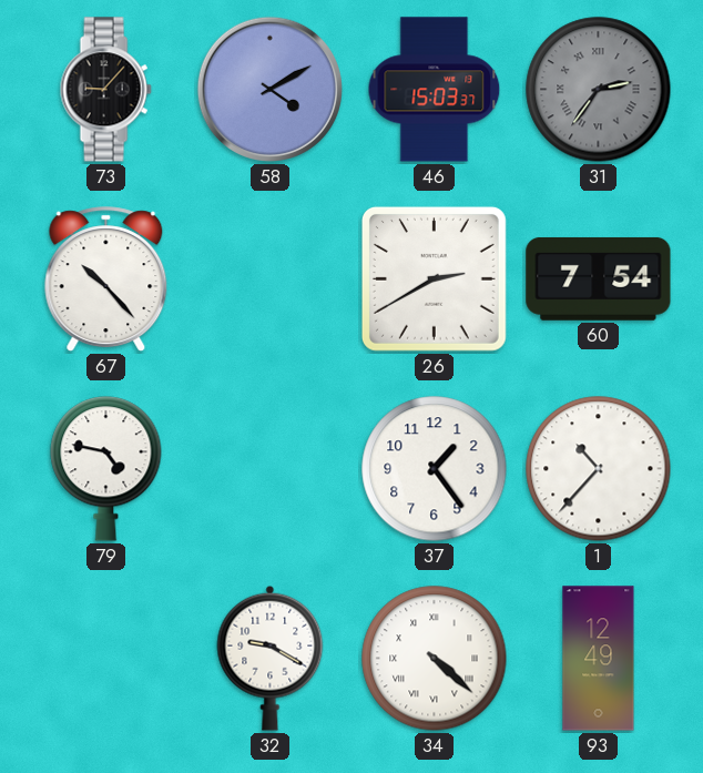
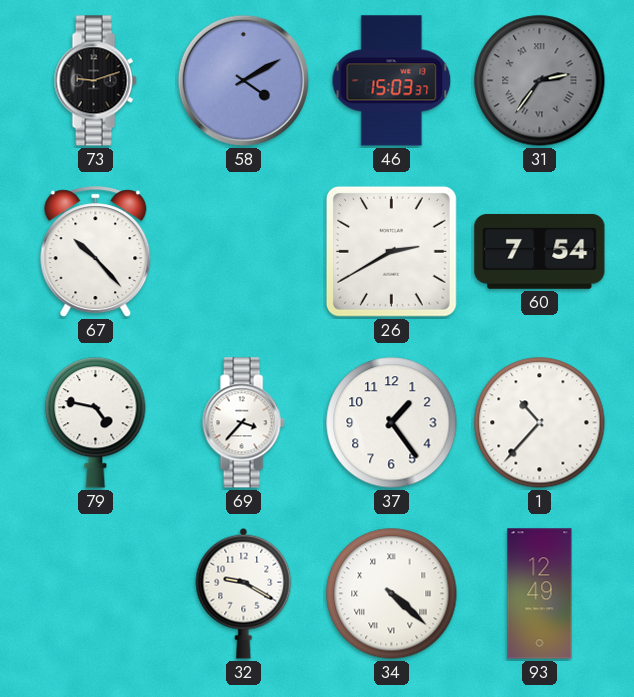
73: 9:07 -> 9:12
69: none -> 3:37
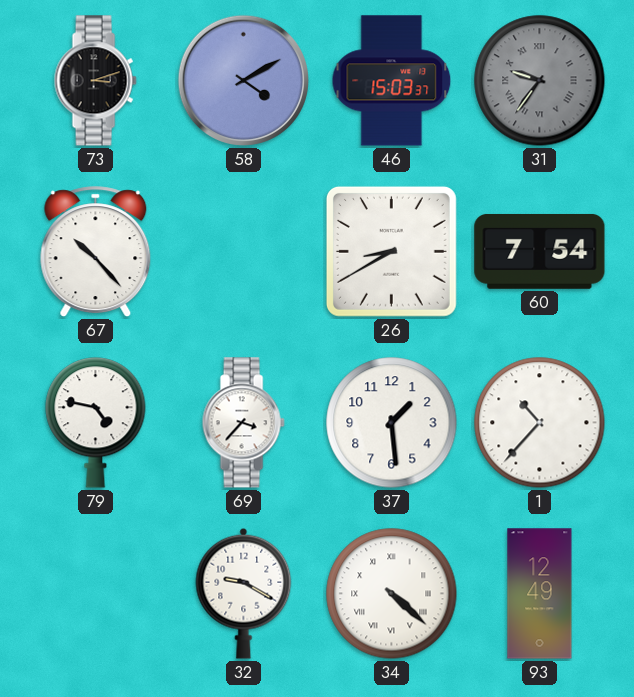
73: 9:12 -> 3:12
31: 2:36 -> 9:36
26: 2:40 -> 8:40
37: 1:24 -> 1:29
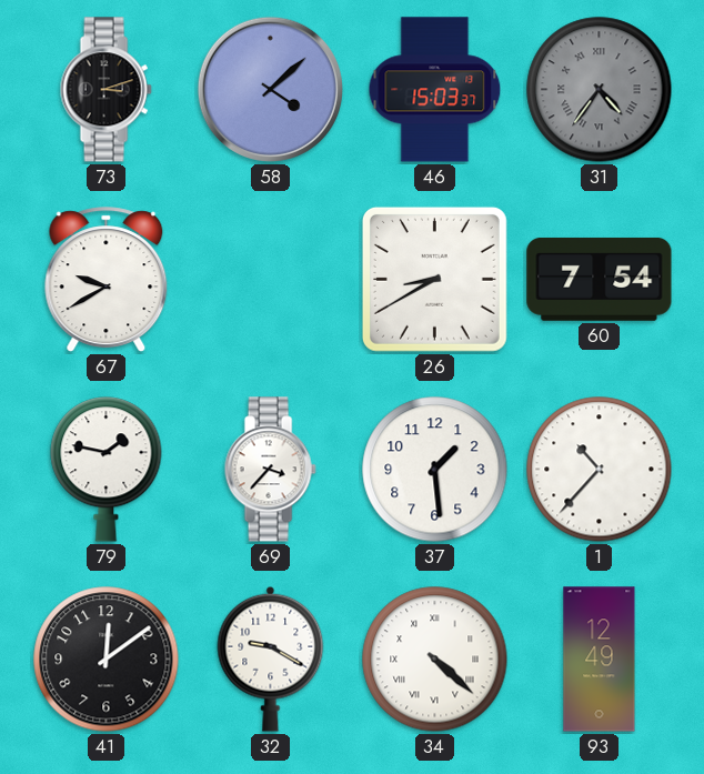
58: 4:10 -> 4:08
31: 9:36 -> 4:36
67: 10:23 -> 9:40
79: 4:47 -> 1:47
41: none -> 12:09
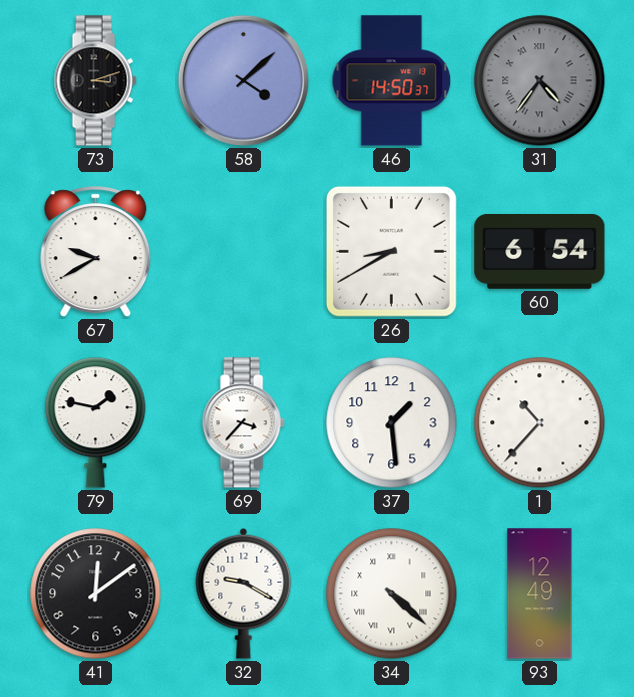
46: 15:03 -> 14:50
60: 7:54 -> 6:54
